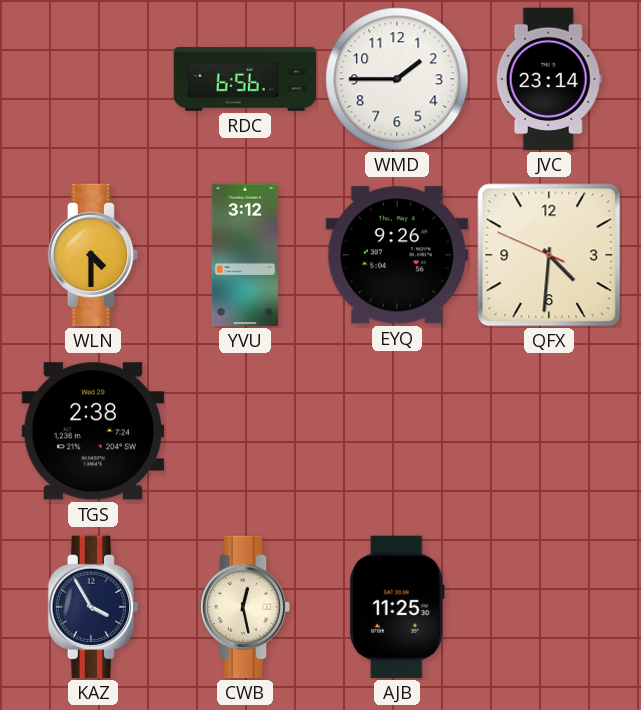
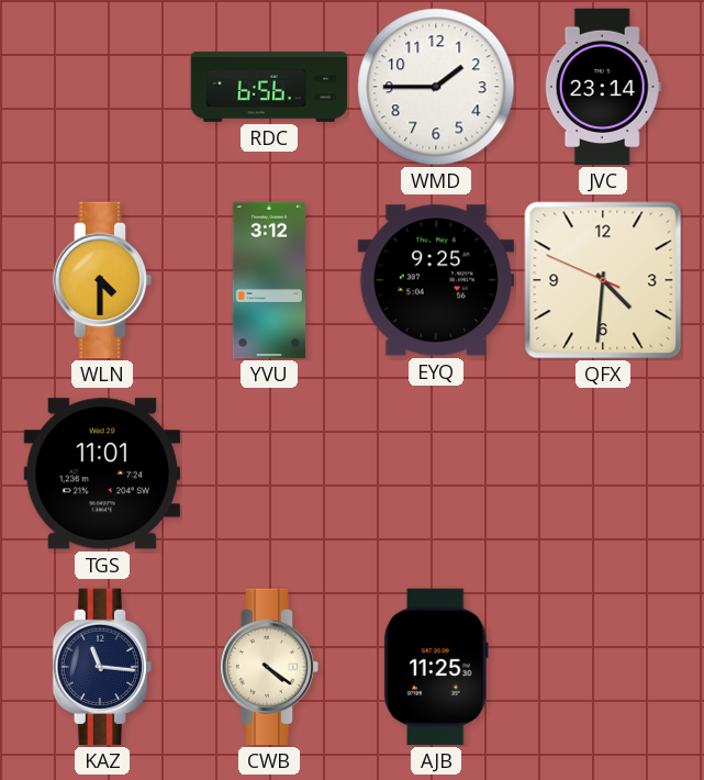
EYQ: 9:26 -> 9:25
TGS: 2:38 -> 11:01
KAZ: 3:55 -> 11:16
CWB: 12:28 -> 4:21
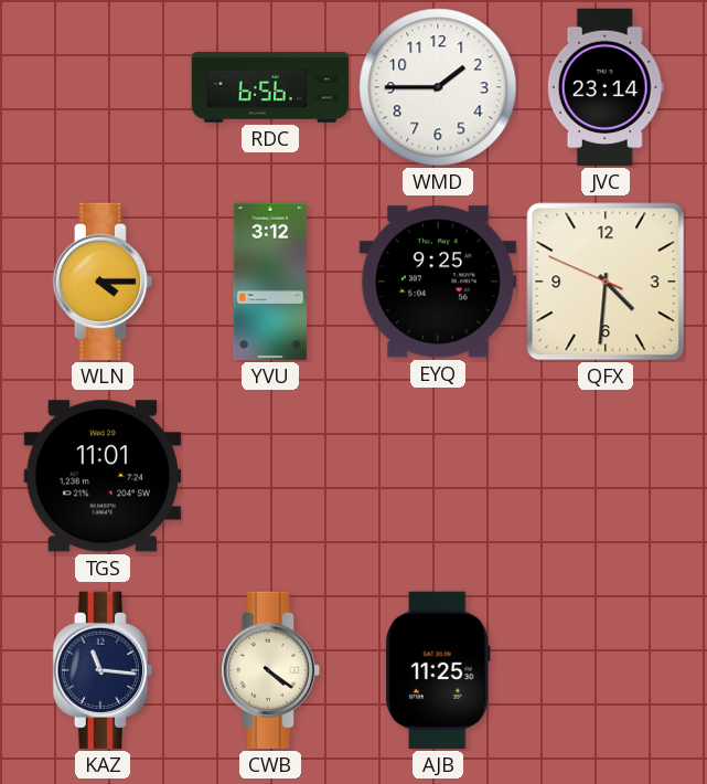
WLN: 4:30 -> 4:15
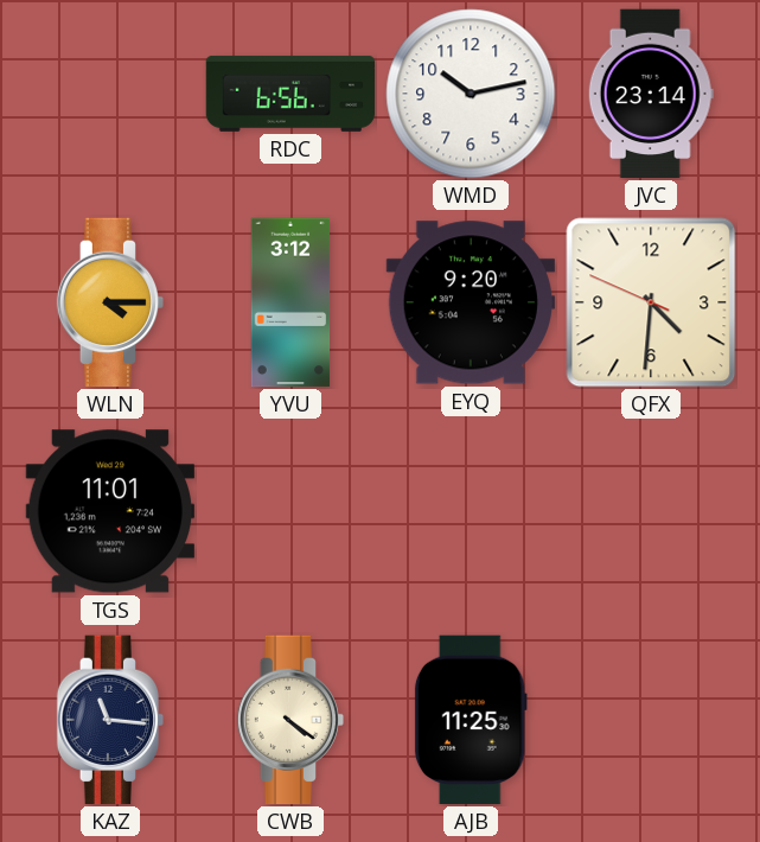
WMD: 1:45 -> 10:13
EYQ: 9:25 -> 9:20
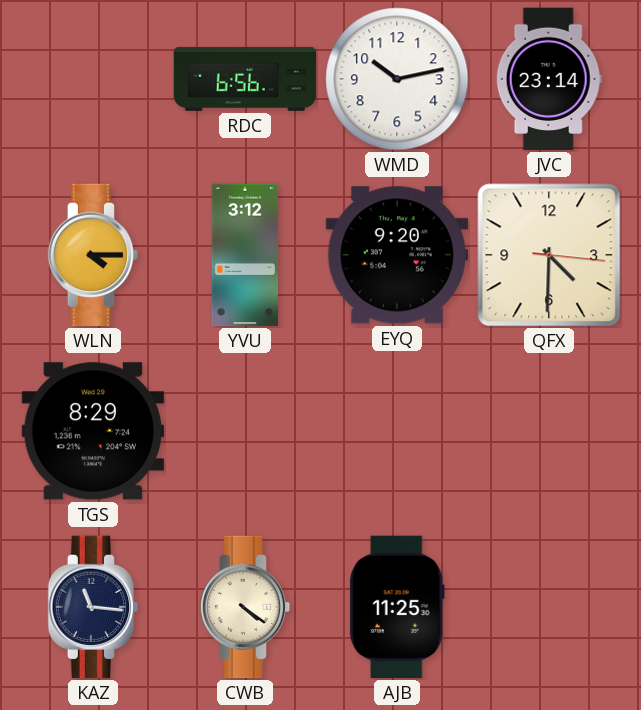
QFX: 4:30:49 -> 4:30:16
TGS: 11:01 -> 8:29
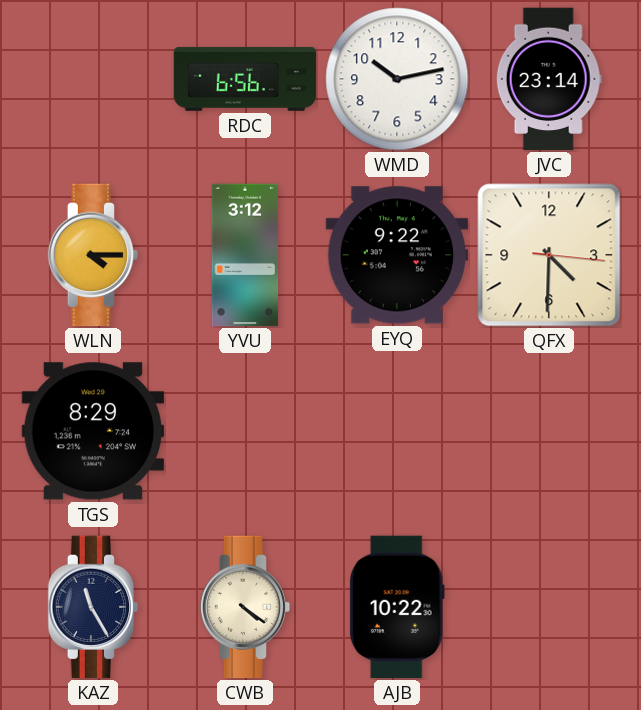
EYQ: 9:20 -> 9:22
KAZ: 11:16 -> 11:25
AJB: 11:25 -> 10:22
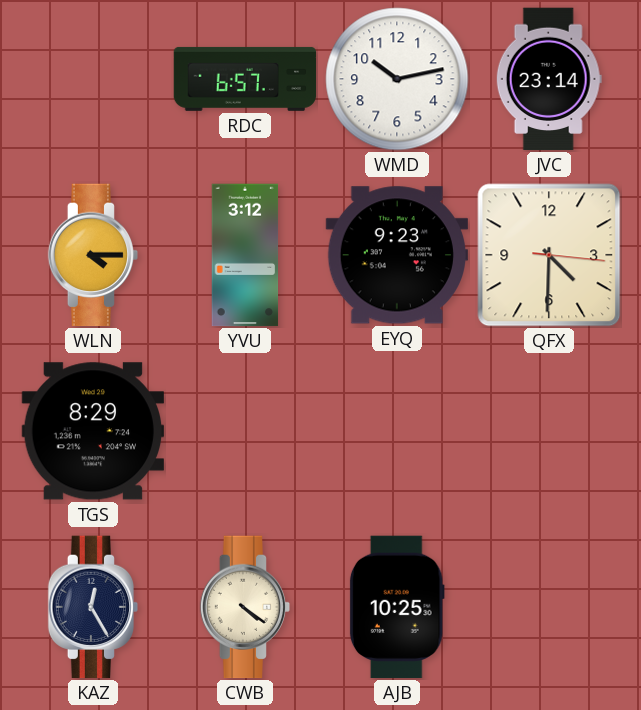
RDC: 6:56 -> 6:57
EYQ: 9:22 -> 9:23
KAZ: 11:25 -> 12:25
AJB: 10:22 -> 10:25
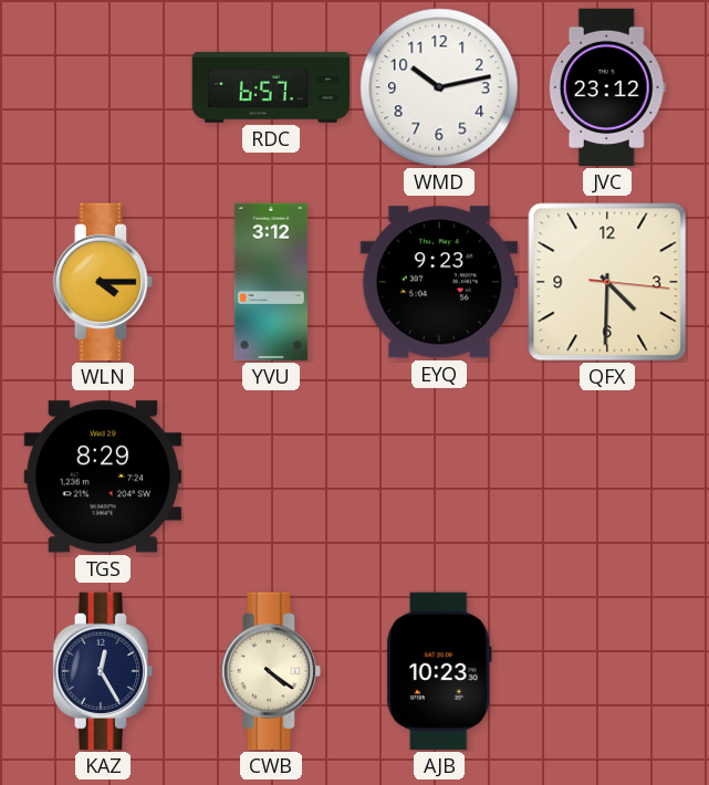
JVC: 23:14 -> 23:12
AJB: 10:25 -> 10:23
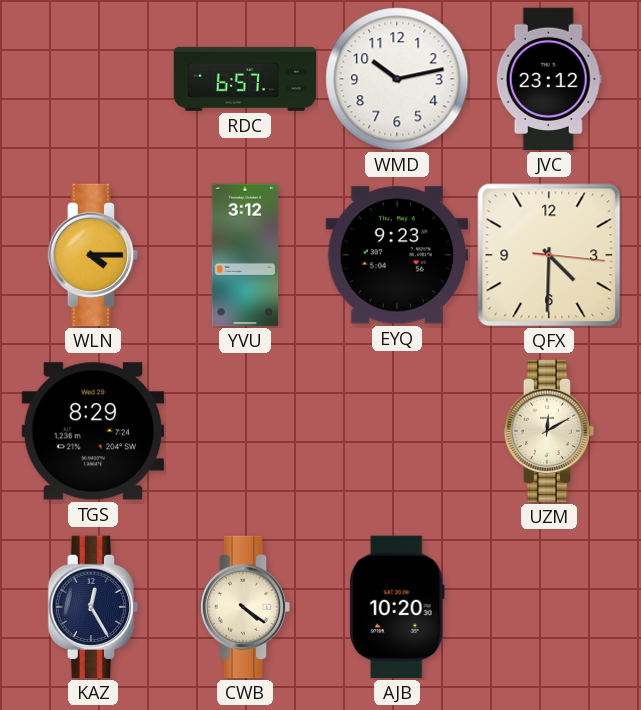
UZM: none -> 12:10
AJB: 10:23 -> 10:20
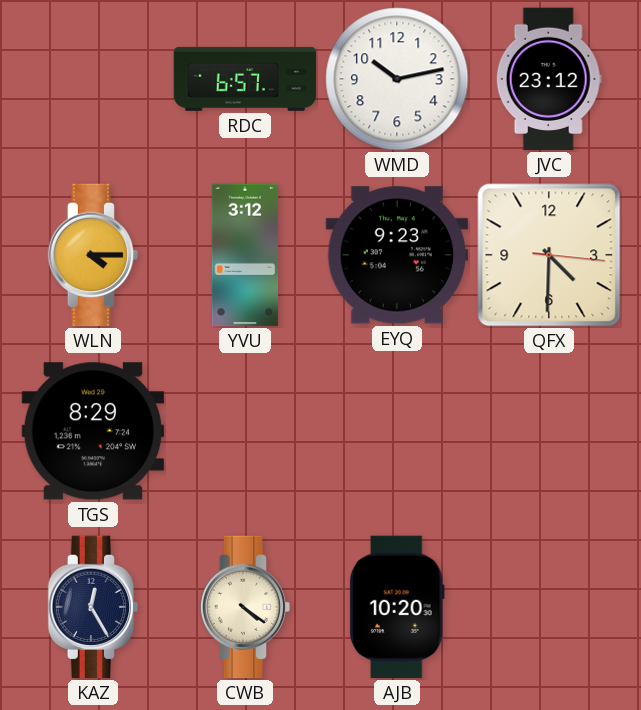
UZM: 12:10 -> none
